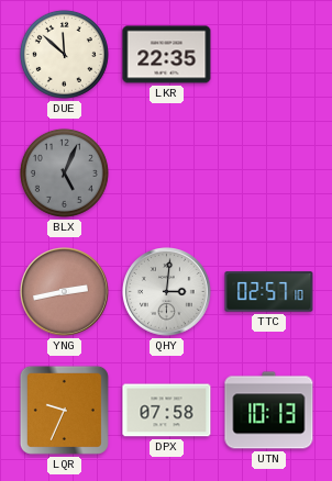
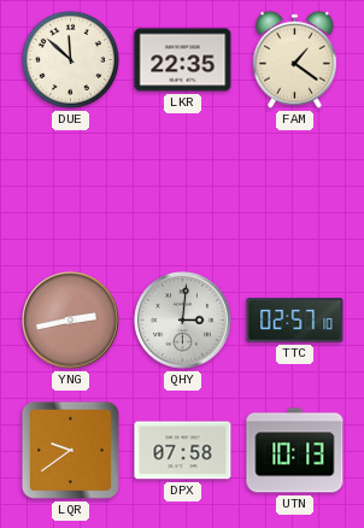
FAM: none -> 1:21
BLX: 5:04 -> none
LQR: 9:34 -> 9:39
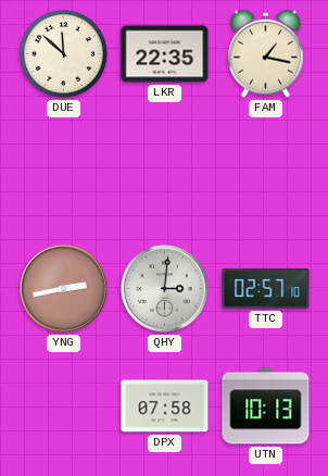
FAM: 1:21 -> 1:17
LQR: 9:39 -> none
